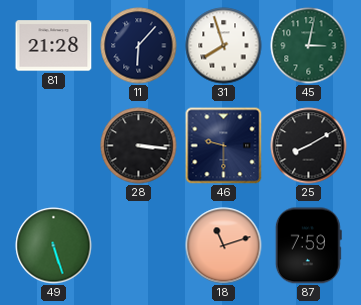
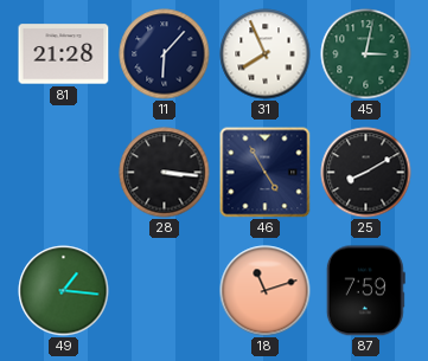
31: 7:57 -> 7:56
46: 9:30 -> 4:55
49: 5:27 -> 1:16
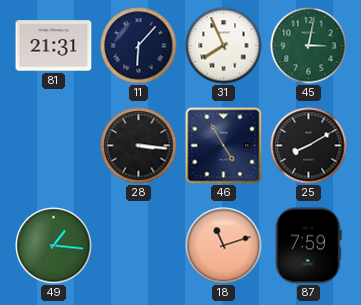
81: 21:28 -> 21:31
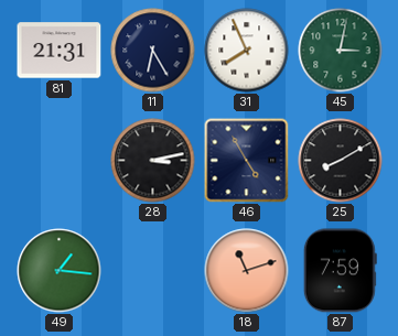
11: 6:07 -> 6:25
28: 3:16 -> 3:13
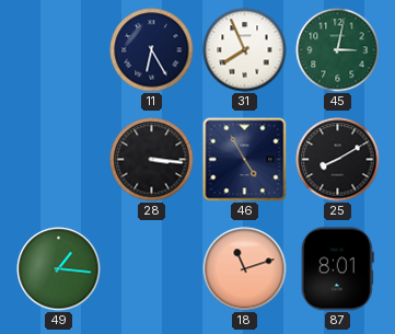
81: 21:31 -> none
28: 3:13 -> 3:16
87: 7:59 -> 8:01
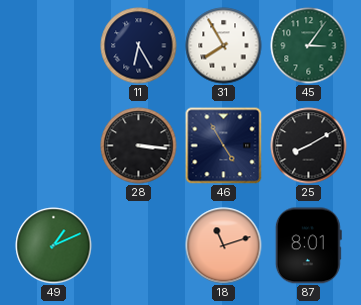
31: 7:56 -> 7:55
45: 3:02 -> 3:06
49: 1:16 -> 1:11
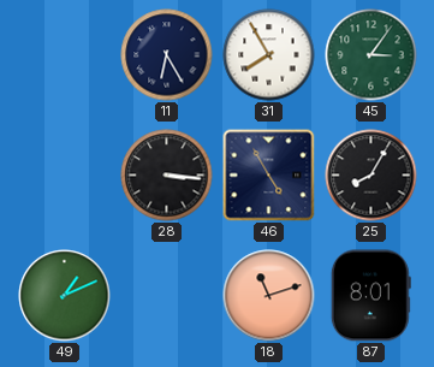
25: 8:10 -> 8:05
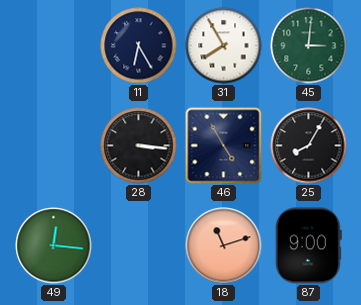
45: 3:06 -> 3:01
49: 1:11 -> 12:16
87: 8:01 -> 9:00
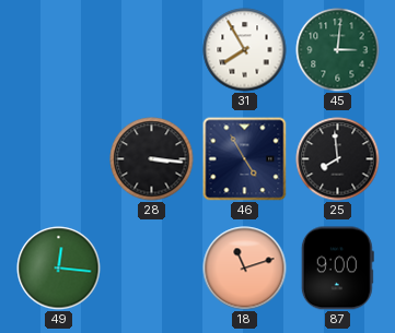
11: 6:25 -> none
25: 8:05 -> 7:59
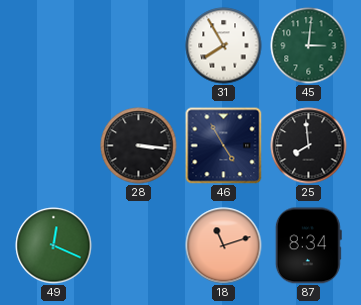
49: 12:16 -> 12:19
87: 9:00 -> 8:34
